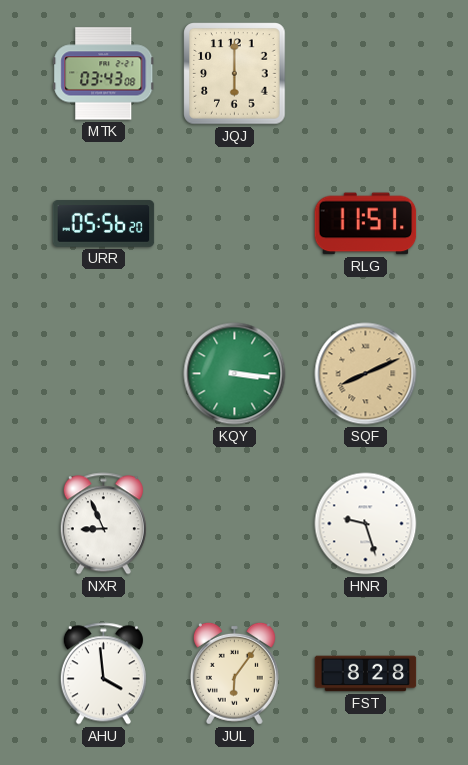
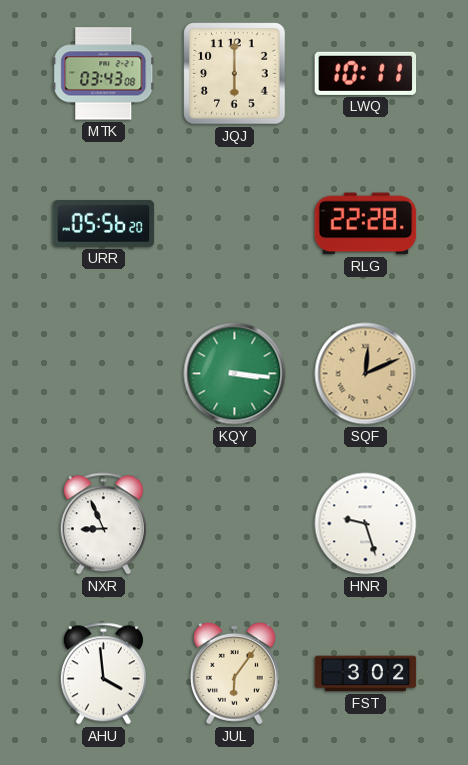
LWQ: none -> 10:11
RLG: 11:51 -> 22:28
SQF: 8:11 -> 12:11
FST: 8:28 -> 3:02
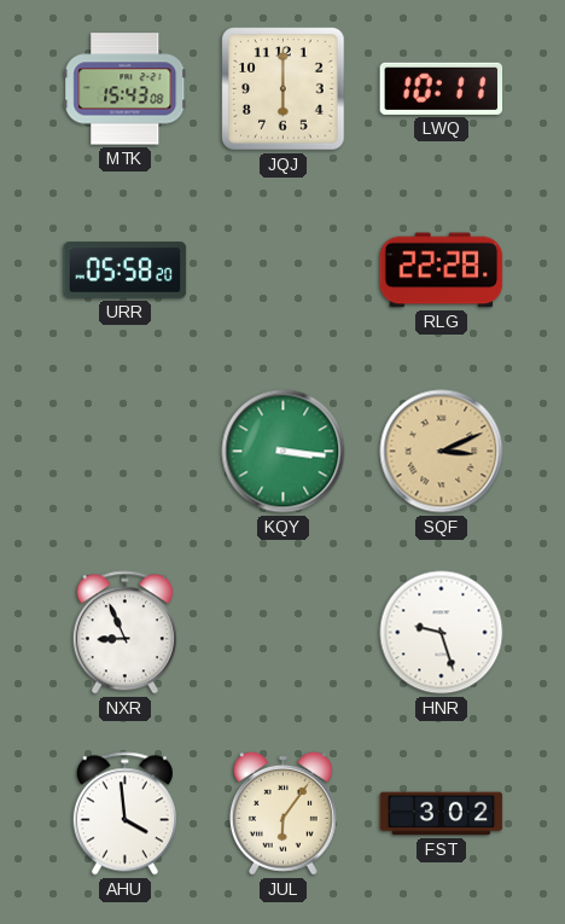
MTK: 03:43 -> 15:43
URR: 05:56 -> 05:58
SQF: 12:11 -> 3:11
